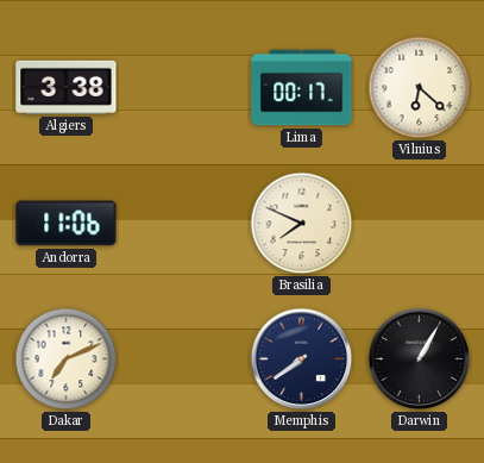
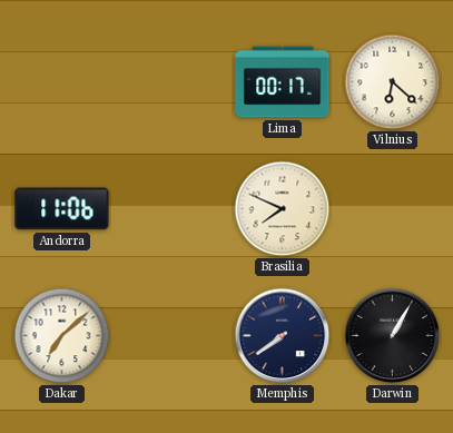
Algiers: 3:38 -> none
Dakar: 7:11 -> 7:08
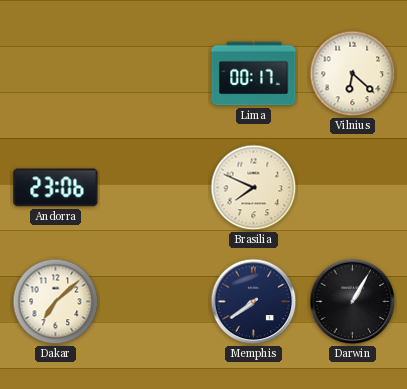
Andorra: 11:06 -> 23:06
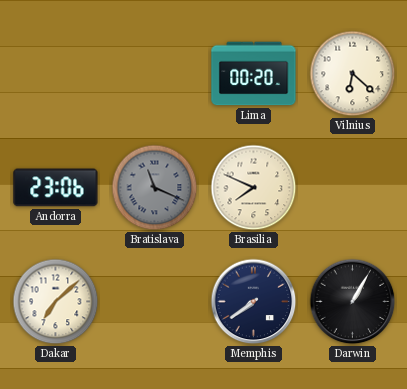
Lima: 00:17 -> 00:20
Bratislava: none -> 11:19
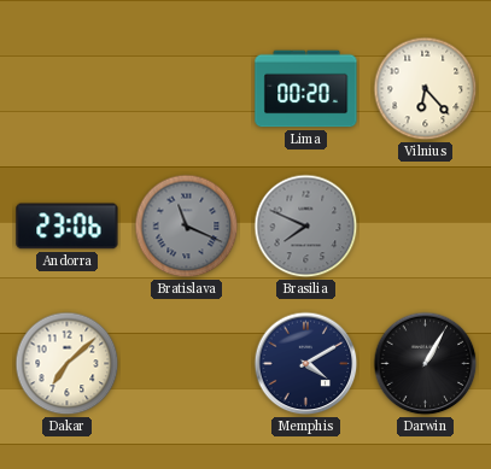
Vilnius: 6:22 -> 6:23
Brasilia dial: cream -> grey
Memphis: 7:39 -> 4:10
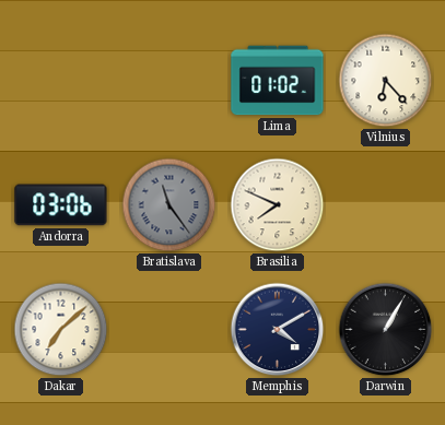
Lima: 00:20 -> 01:02
Andorra: 23:06 -> 03:06
Bratislava: 11:19 -> 11:24
Brasilia dial: grey -> cream
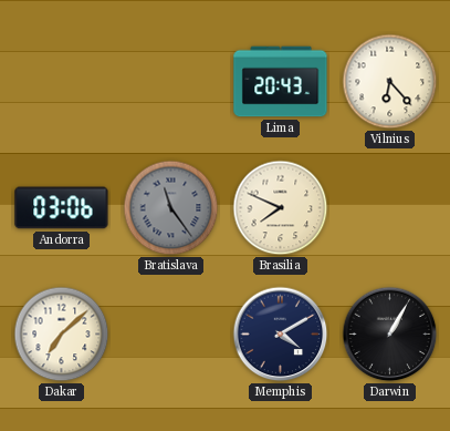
Lima: 01:02 -> 20:43
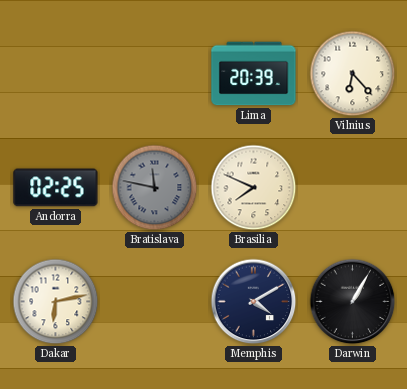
Lima: 20:43 -> 20:39
Andorra: 03:06 -> 02:25
Bratislava: 11:24 -> 11:47
Dakar: 7:08 -> 6:13
